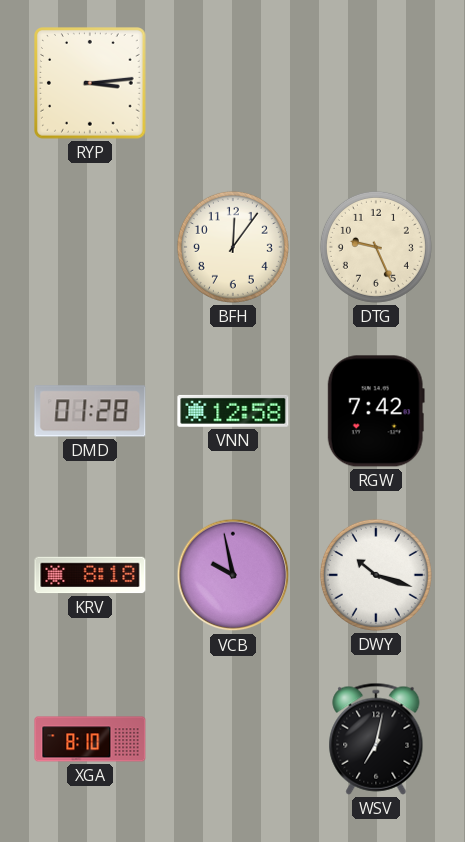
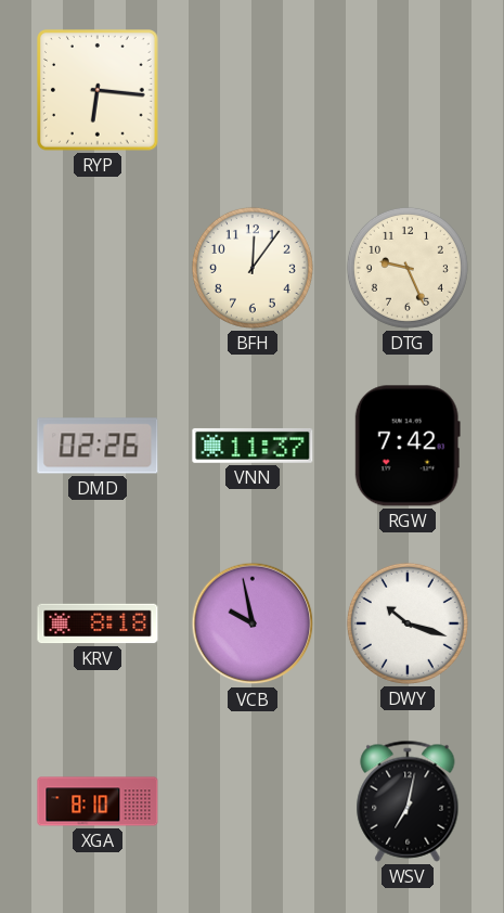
RYP: 3:14 -> 6:16
DMD: 01:28 -> 02:26
VNN: 12:58 -> 11:37
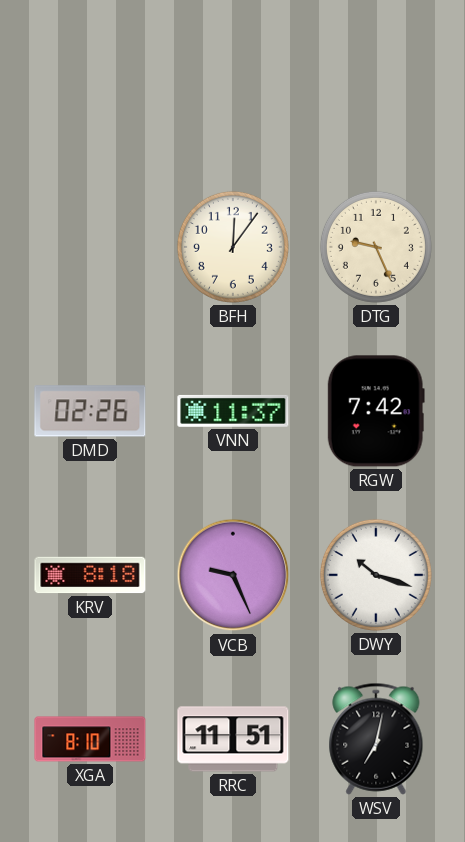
RYP: 6:16 -> none
VCB: 9:58 -> 9:26
RRC: none -> 11:51
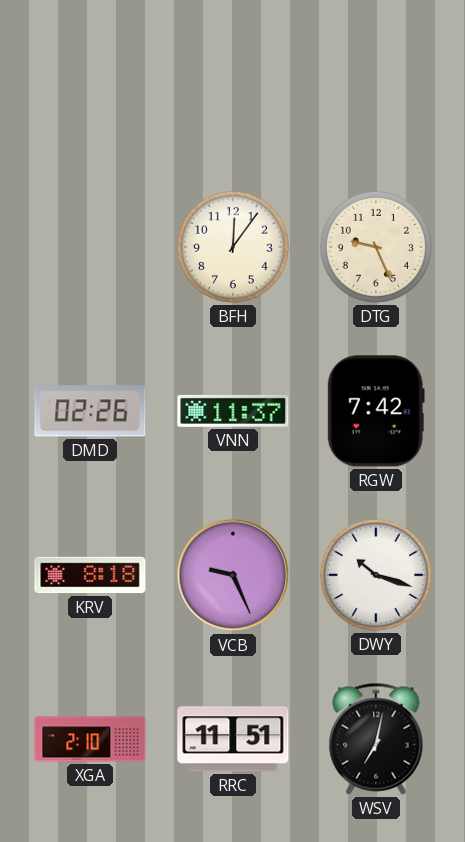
XGA: 8:10 -> 2:10
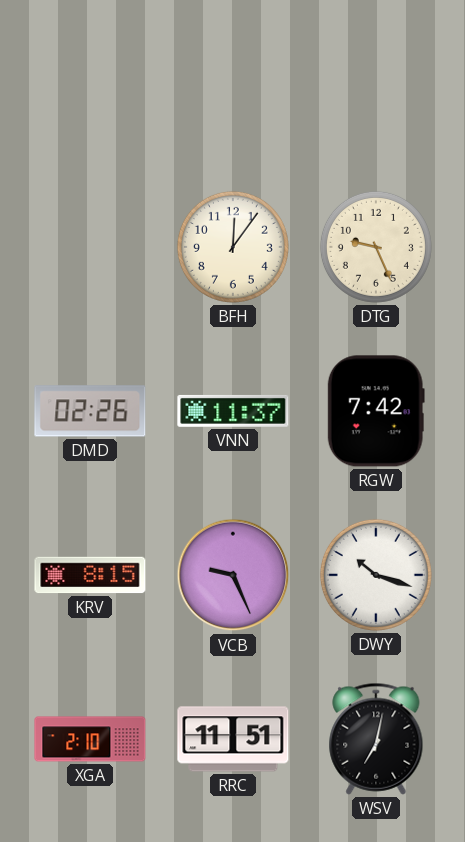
KRV: 8:18 -> 8:15
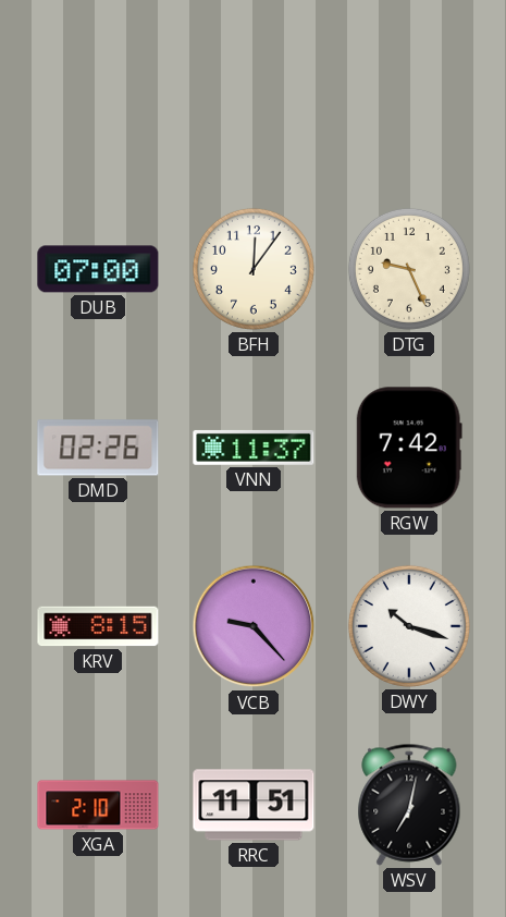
DUB: none -> 07:00
VCB: 9:26 -> 9:23
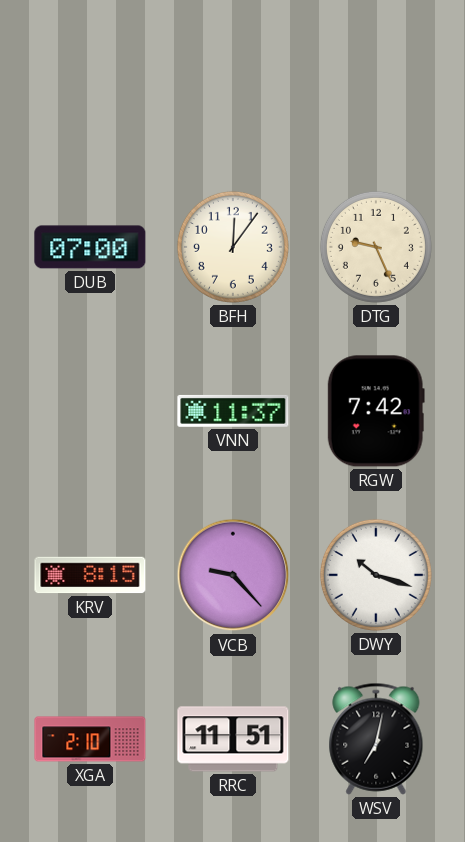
DMD: 02:26 -> none
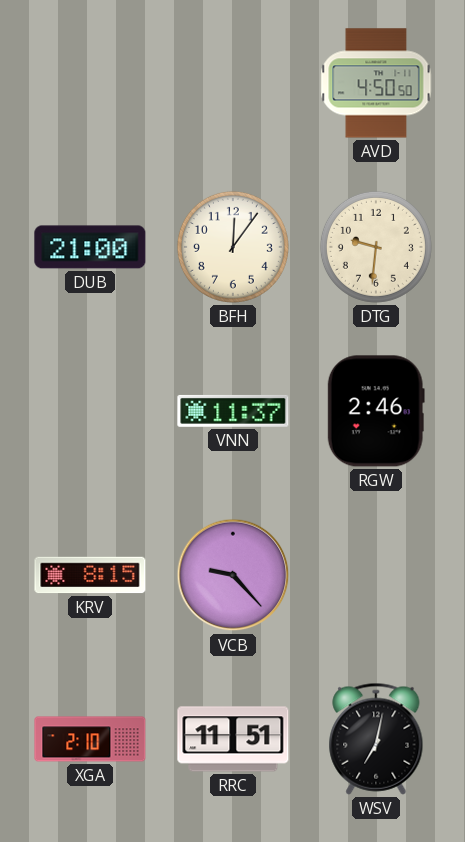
AVD: none -> 4:50
DUB: 07:00 -> 21:00
DTG: 9:26 -> 9:31
RGW: 7:42 -> 2:46
DWY: 10:18 -> none
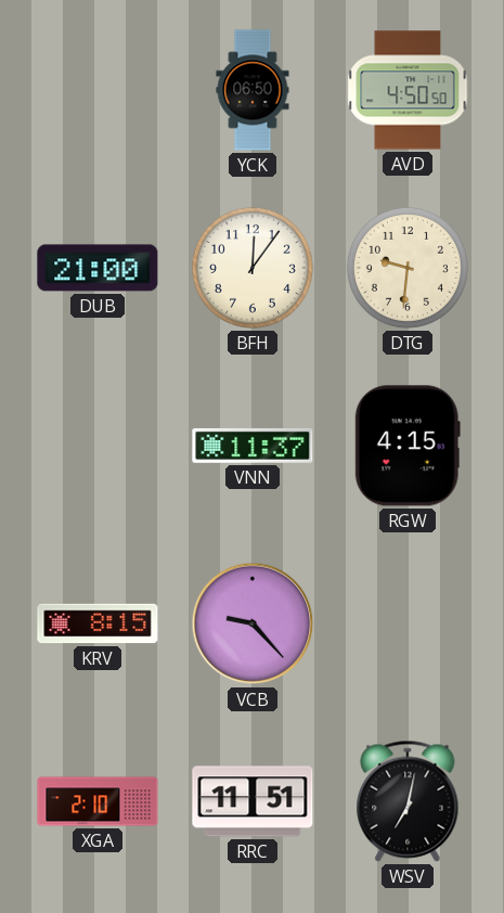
YCK: none -> 06:50
RGW: 2:46 -> 4:15
